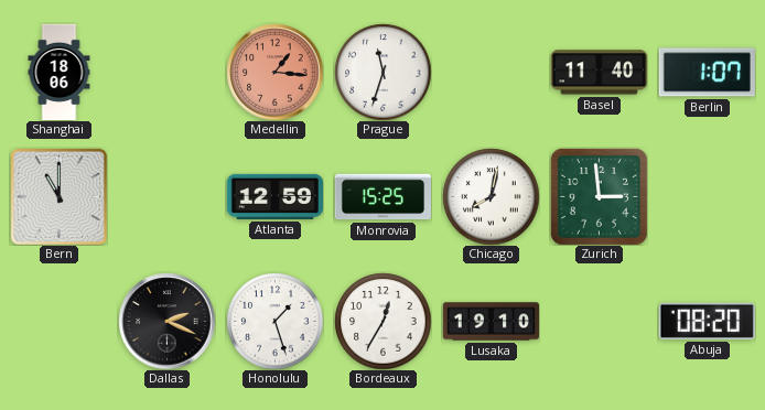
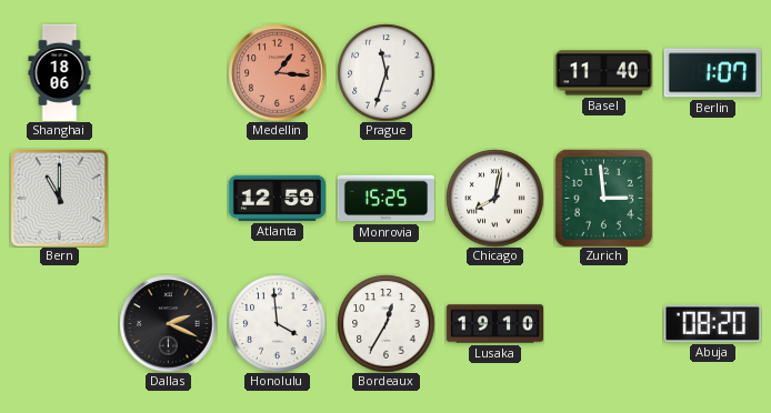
Honolulu: 1:27 -> 3:59
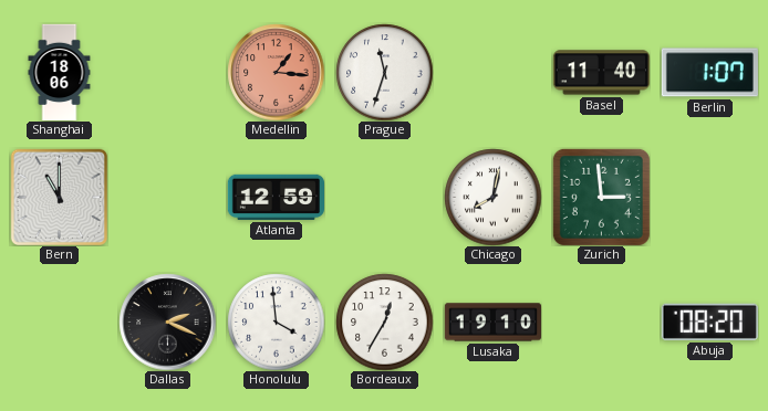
Monrovia: 15:25 -> none
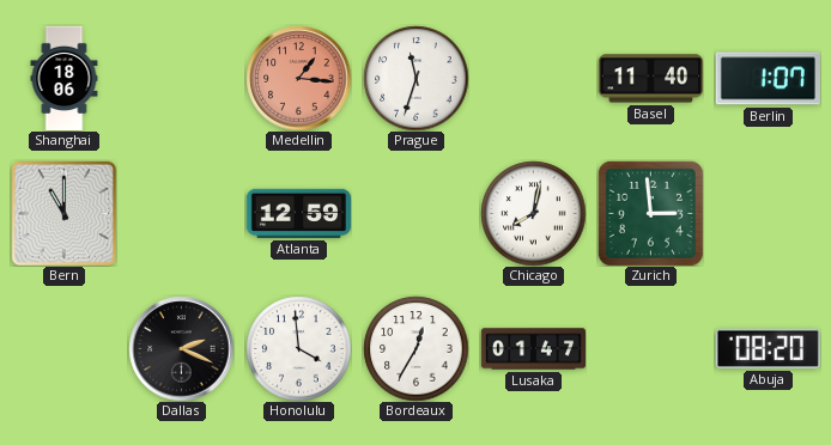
Lusaka: 19:10 -> 01:47
